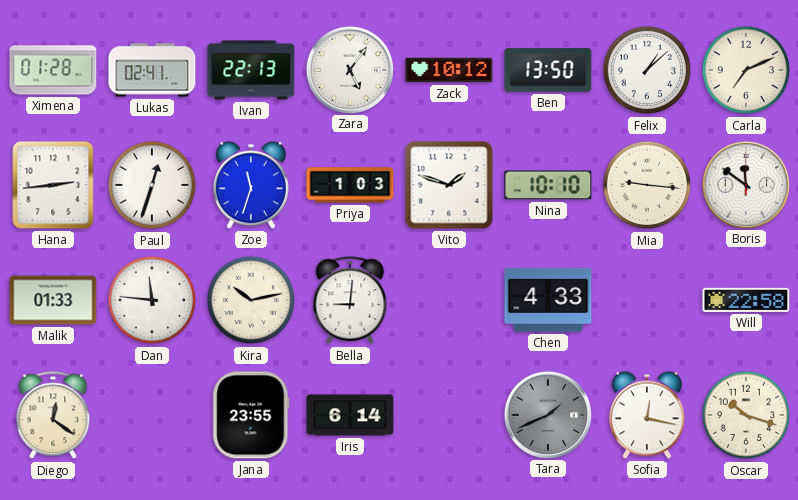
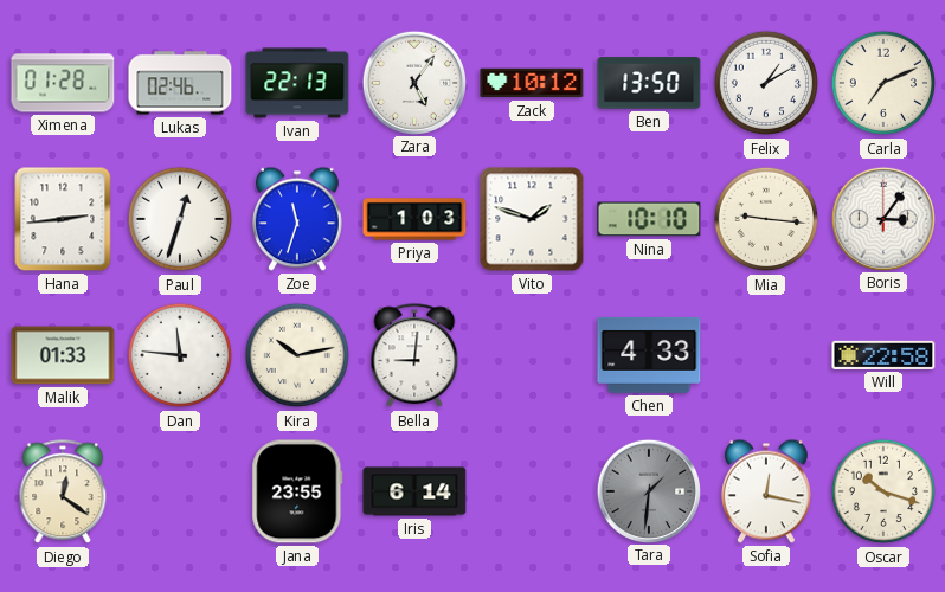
Lukas: 02:41 -> 02:46
Felix: 1:08 -> 1:10
Boris: 11:51 -> 3:06
Tara: 1:41 -> 1:31
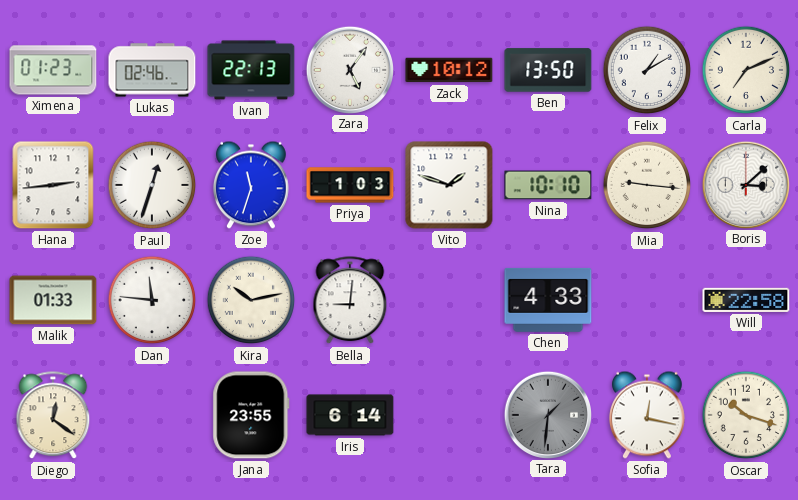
Ximena: 01:28 -> 01:23
Boris: 3:06 -> 3:08
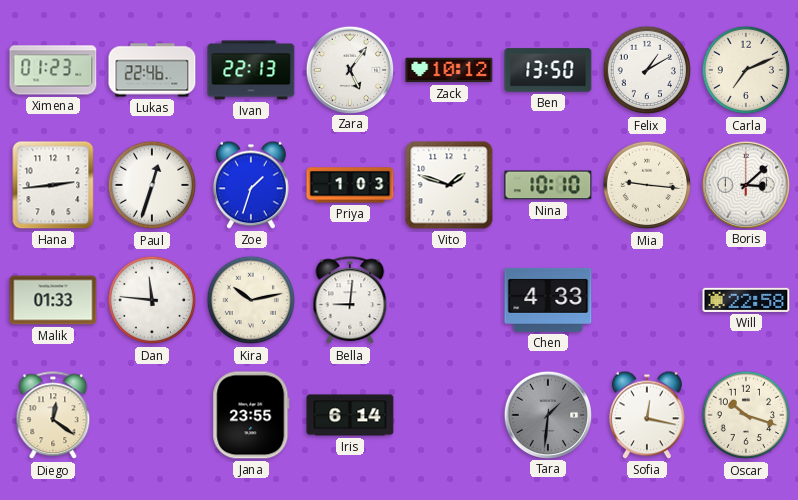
Lukas: 02:46 -> 22:46
Zoe: 11:33 -> 1:33
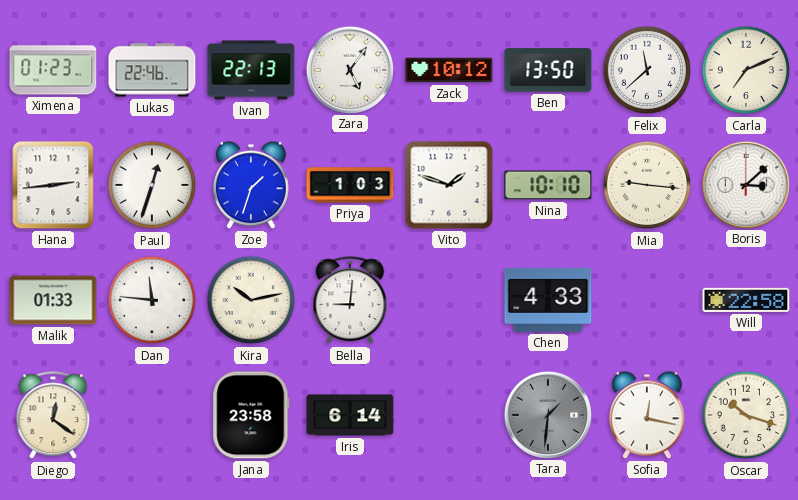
Felix: 1:10 -> 11:38
Jana: 23:55 -> 23:58
